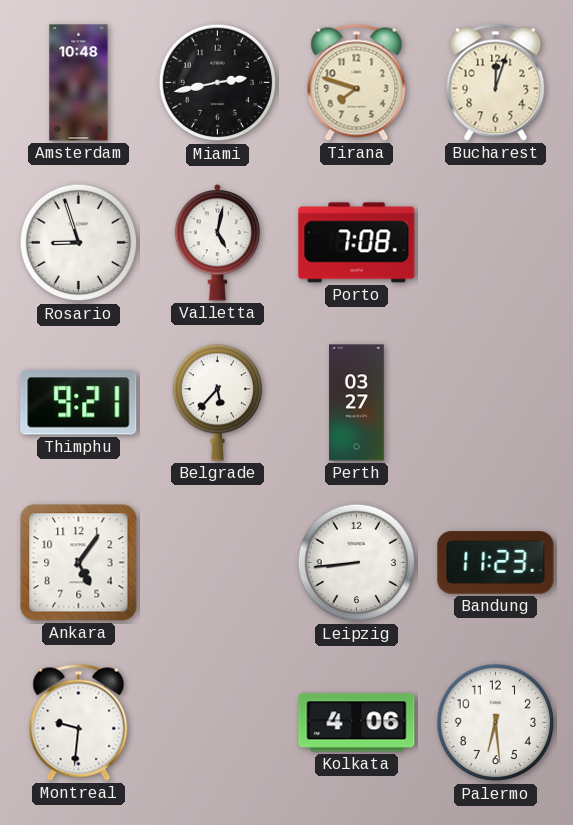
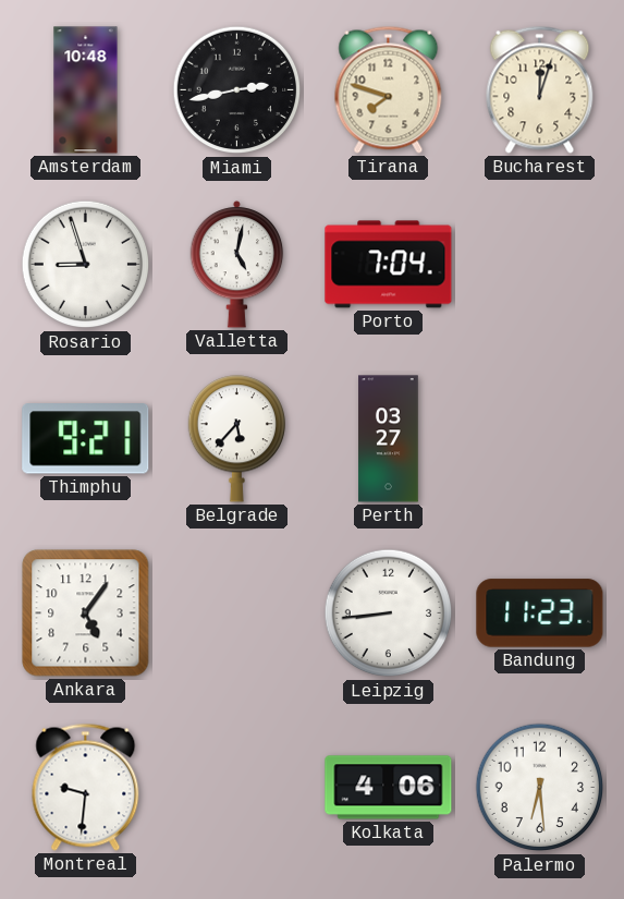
Porto: 7:08 -> 7:04
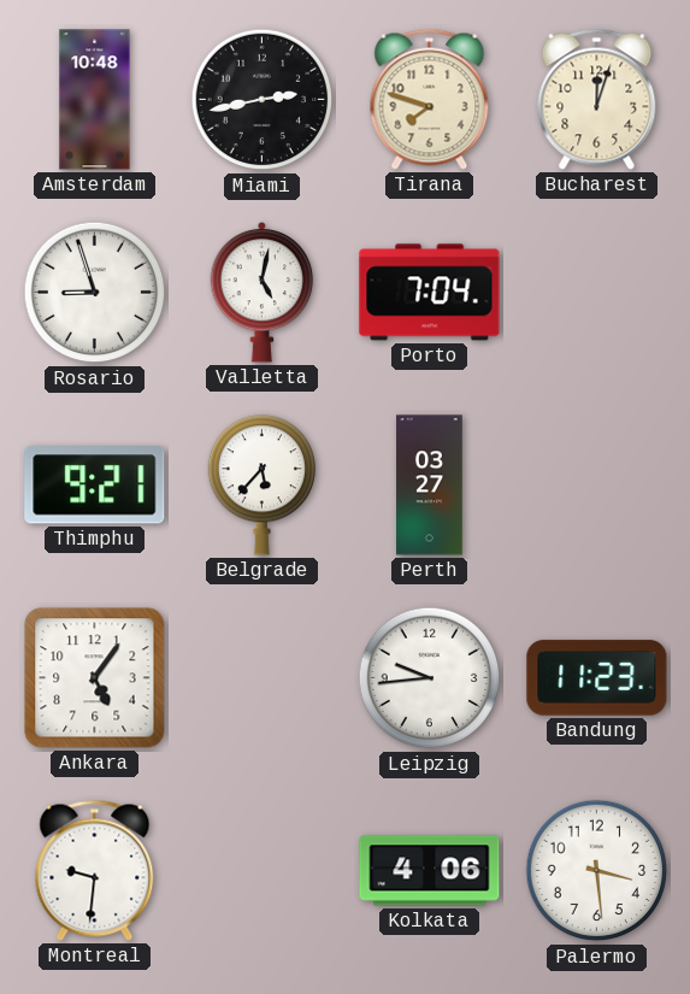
Leipzig: 8:44 -> 9:44
Palermo: 6:29 -> 3:29
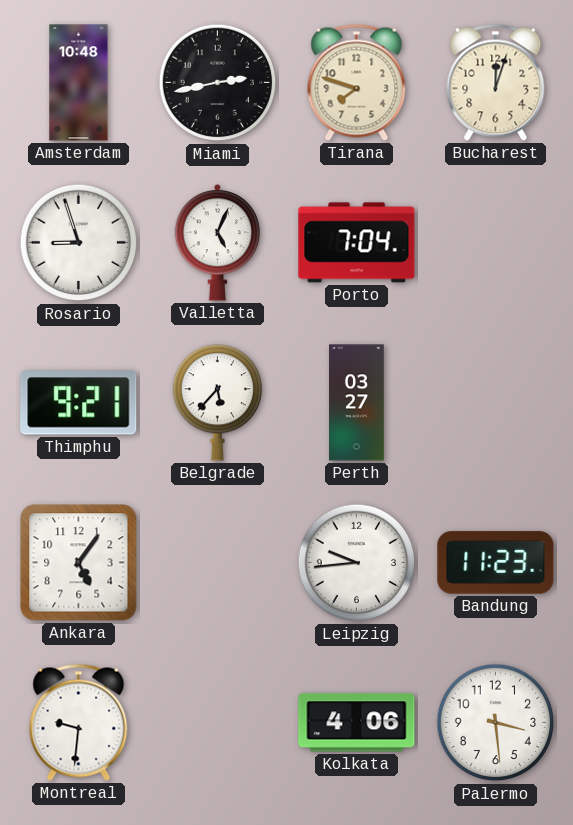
Valletta: 5:02 -> 5:04
